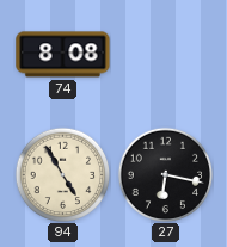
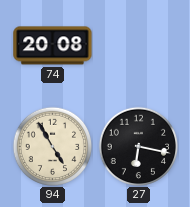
74: 8:08 -> 20:08
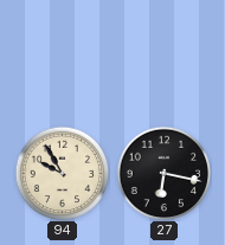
74: 20:08 -> none
94: 4:55 -> 9:55
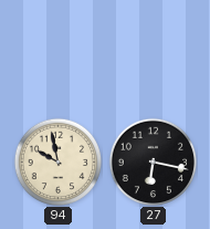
94: 9:55 -> 9:58
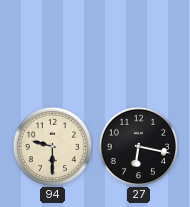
94: 9:58 -> 9:30
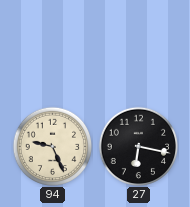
94: 9:30 -> 9:26
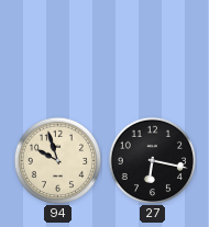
94: 9:26 -> 9:57
